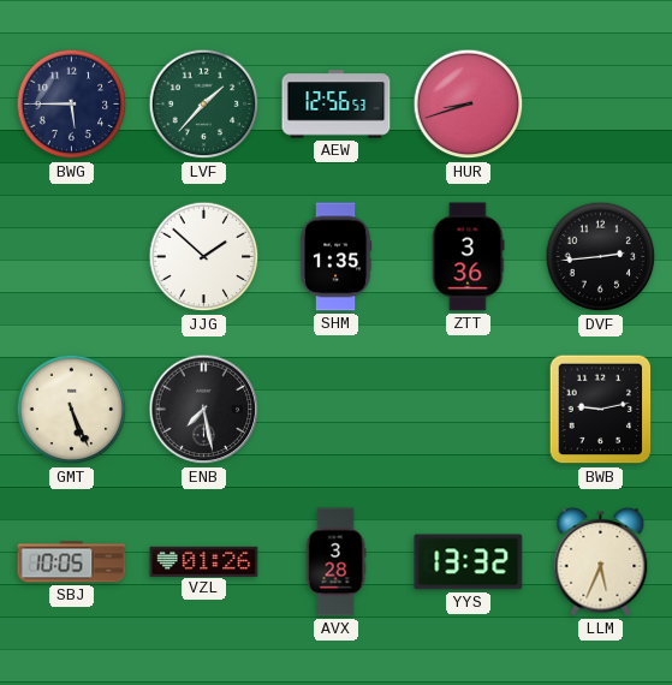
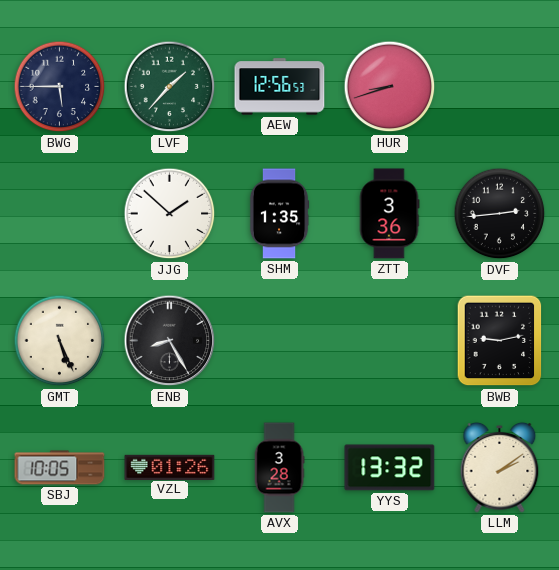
ENB: 7:28 -> 8:25
LLM: 5:34 -> 2:09
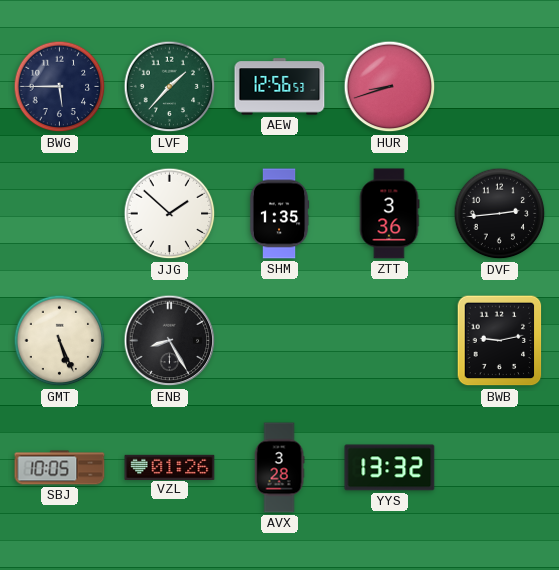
LLM: 2:09 -> none
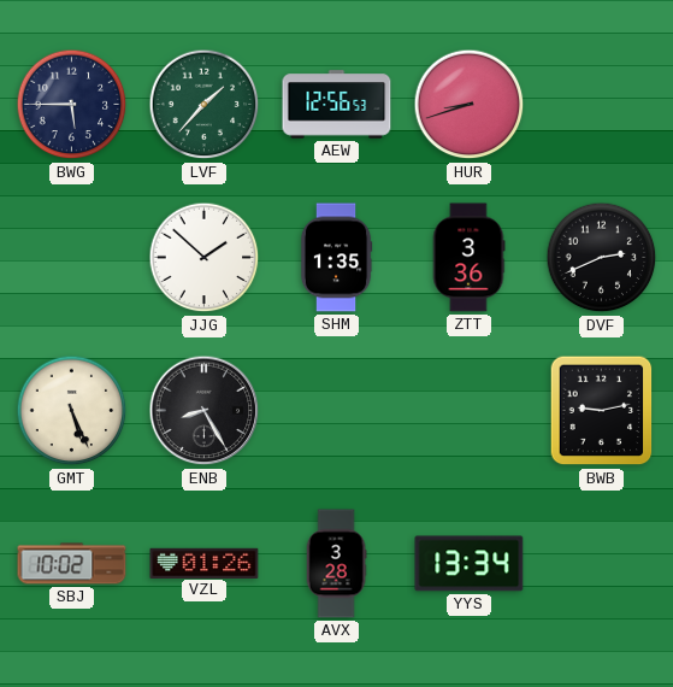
DVF: 2:44 -> 2:41
SBJ: 10:05 -> 10:02
YYS: 13:32 -> 13:34
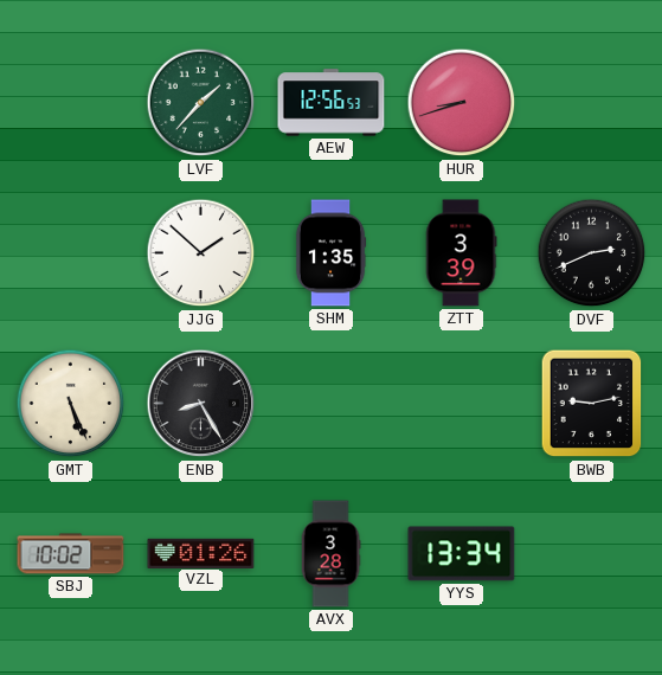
BWG: 5:45 -> none
ZTT: 3:36 -> 3:39
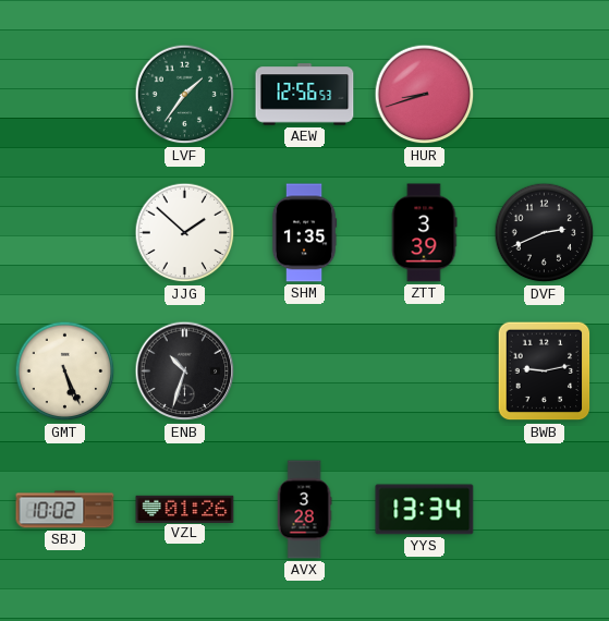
LVF: 1:37 -> 1:36
ENB: 8:25 -> 10:33
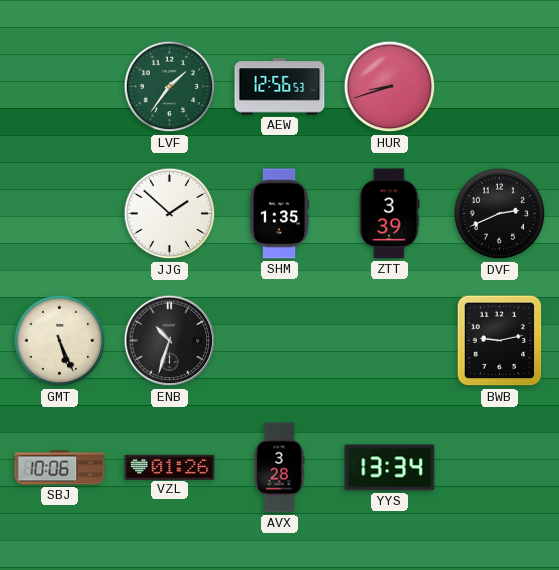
SBJ: 10:02 -> 10:06
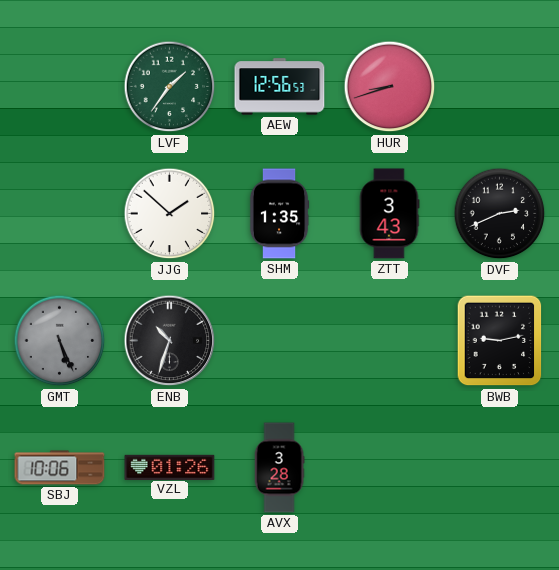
ZTT: 3:39 -> 3:43
GMT dial: cream -> grey
YYS: 13:34 -> none
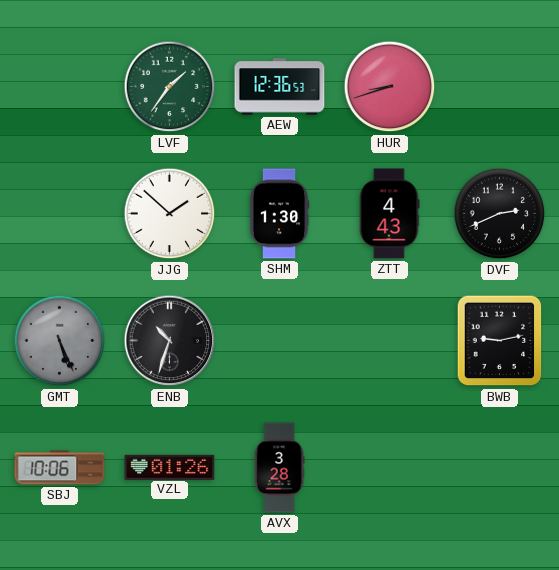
AEW: 12:56 -> 12:36
SHM: 1:35 -> 1:30
ZTT: 3:43 -> 4:43
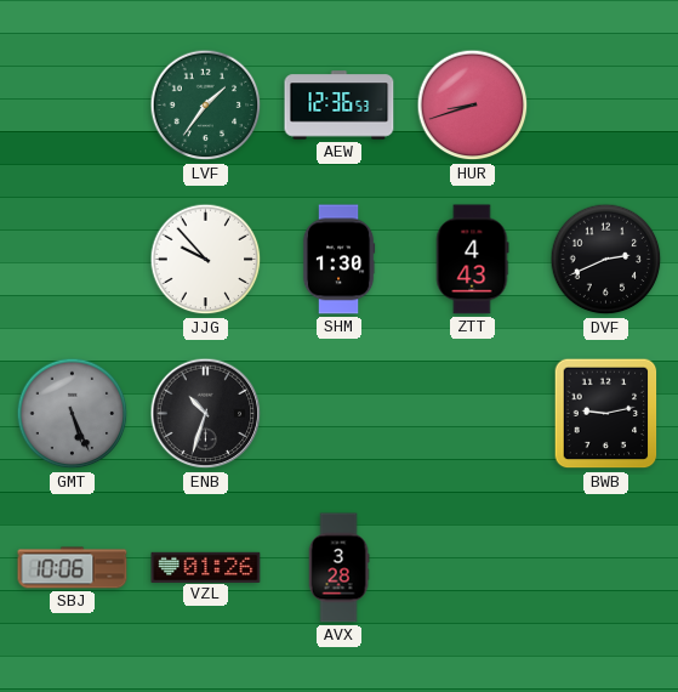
JJG: 1:52 -> 9:53
